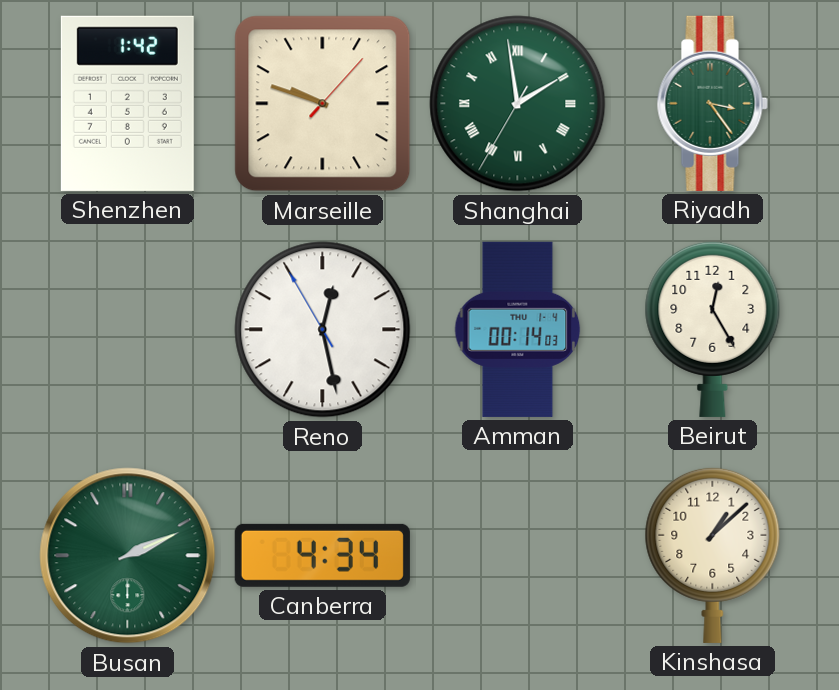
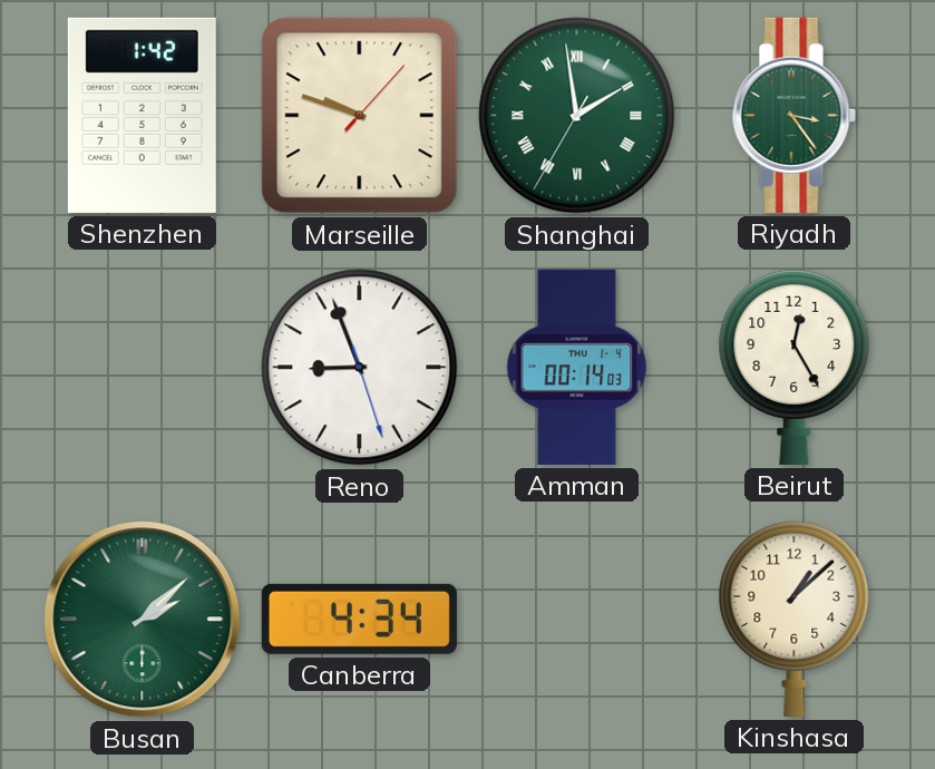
Reno: 12:27 -> 8:56
Busan: 2:11 -> 2:08
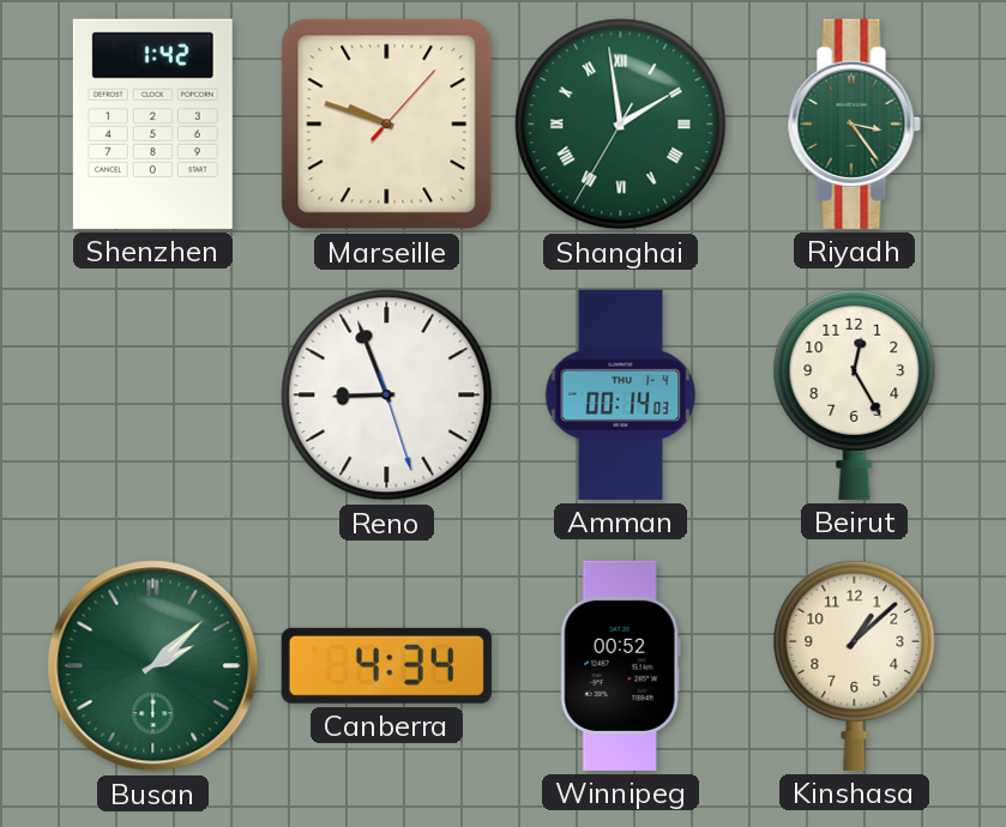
Winnipeg: none -> 00:52
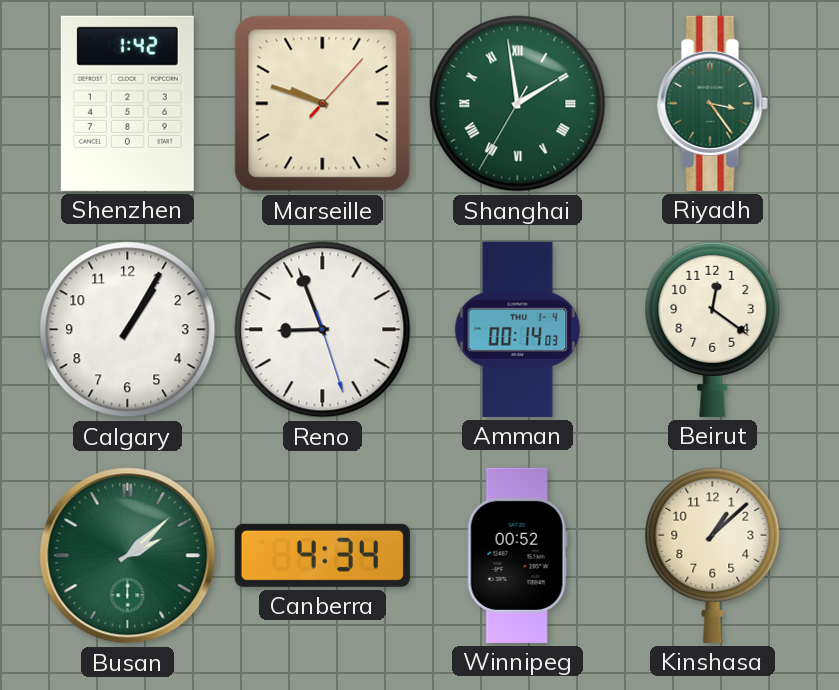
Calgary: none -> 1:05
Beirut: 12:25 -> 12:21
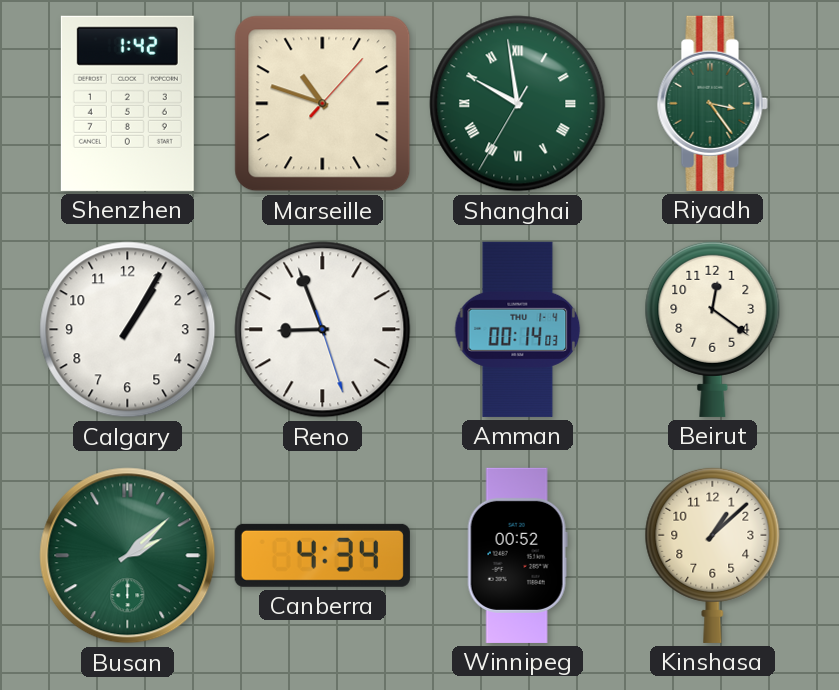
Marseille: 9:48 -> 10:48
Shanghai: 1:58 -> 9:58
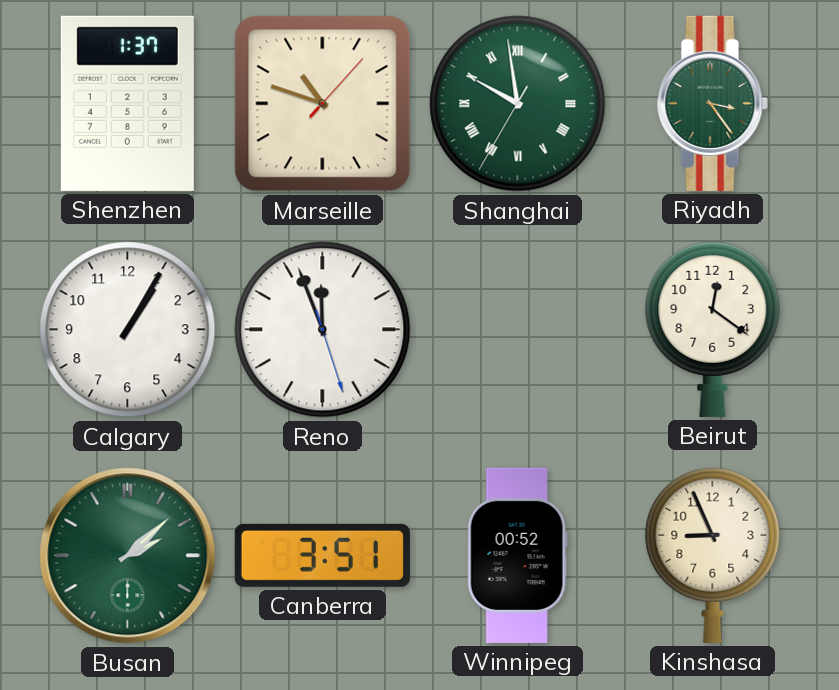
Shenzhen: 1:42 -> 1:37
Reno: 8:56 -> 11:56
Amman: 00:14 -> none
Canberra: 4:34 -> 3:51
Kinshasa: 1:08 -> 8:56
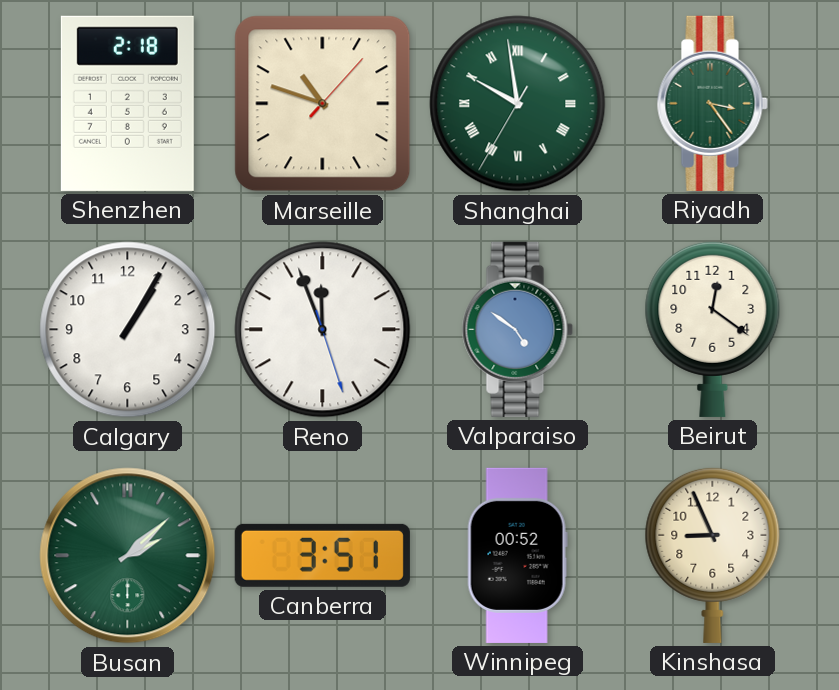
Shenzhen: 1:37 -> 2:18
Valparaiso: none -> 4:51
